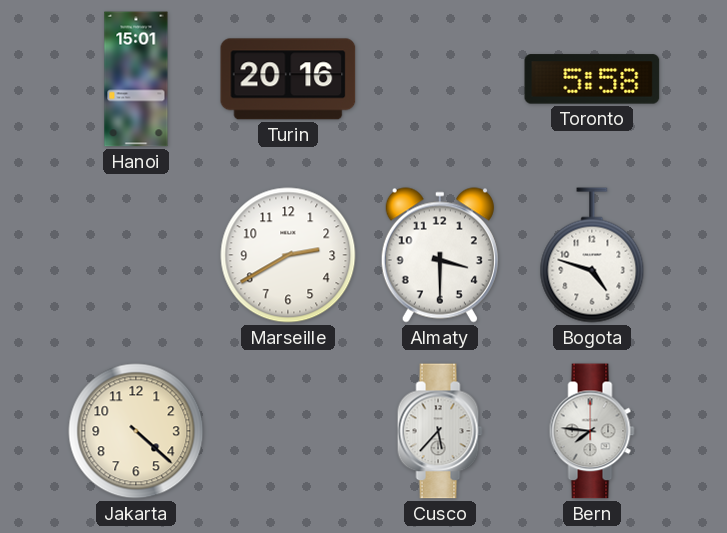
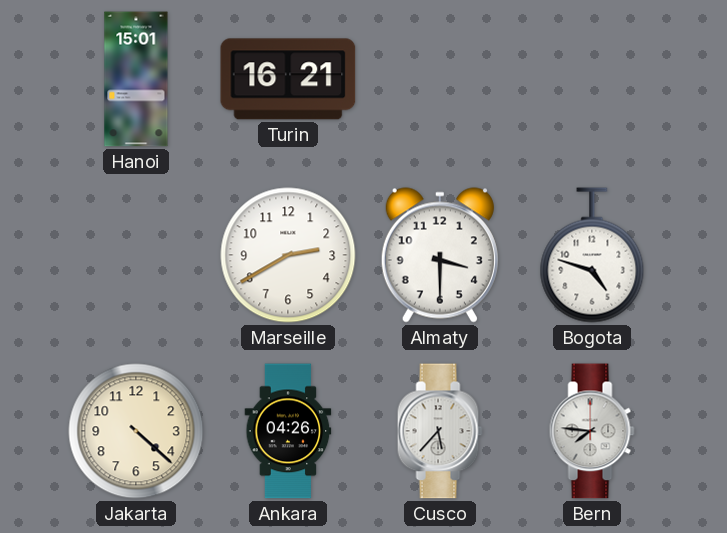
Turin: 20:16 -> 16:21
Toronto: 5:58 -> none
Ankara: none -> 04:26
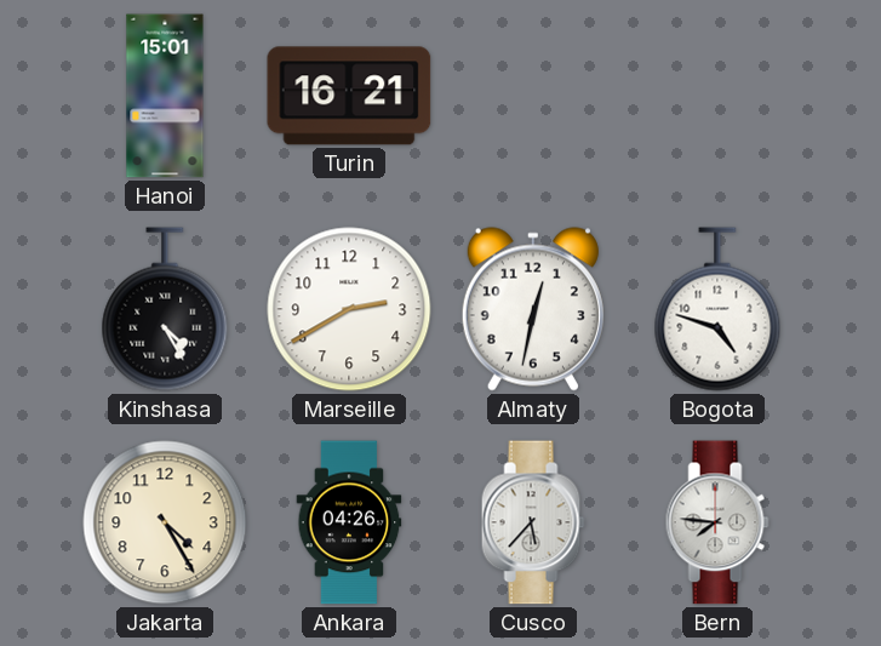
Kinshasa: none -> 4:25
Almaty: 3:30 -> 12:32
Jakarta: 4:22 -> 4:25
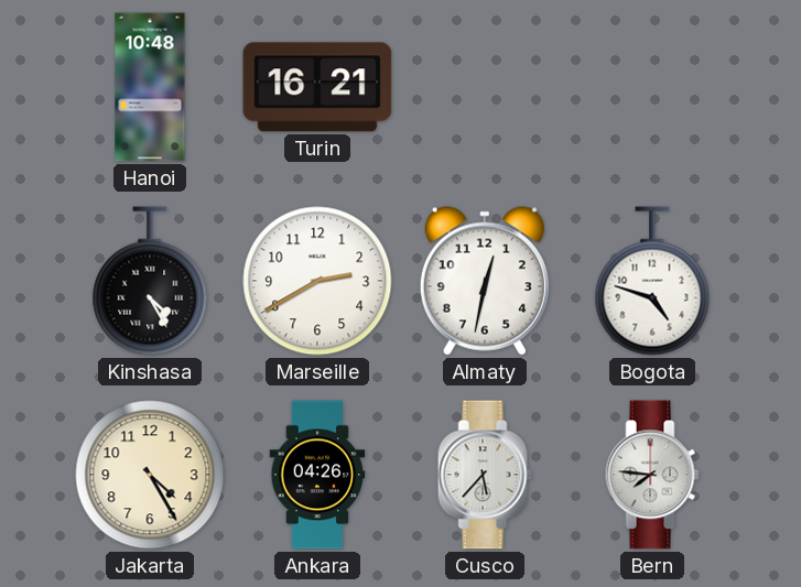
Hanoi: 15:01 -> 10:48
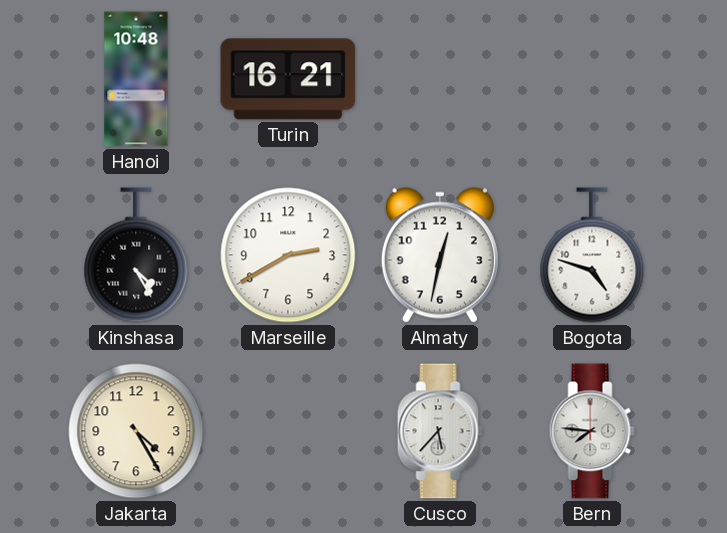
Ankara: 04:26 -> none
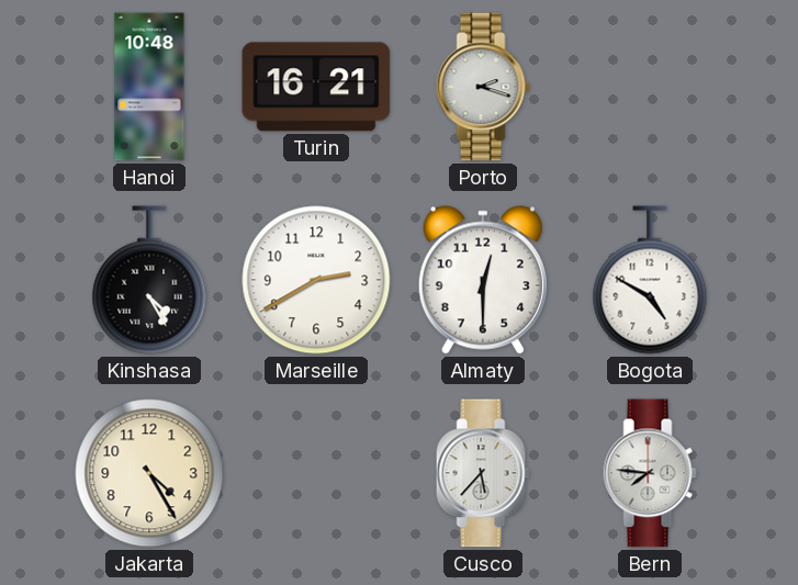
Porto: none -> 2:18
Almaty: 12:32 -> 12:30
Bogota: 4:48 -> 4:50
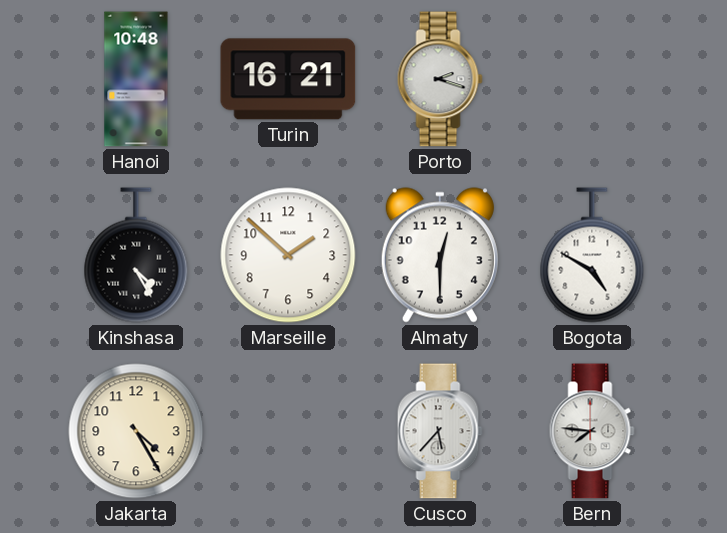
Marseille: 2:40 -> 1:52
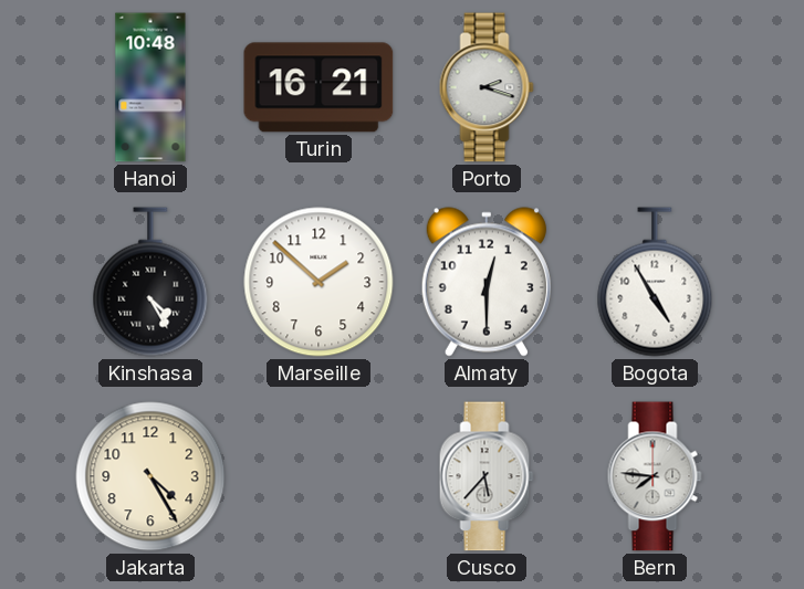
Bogota: 4:50 -> 4:55
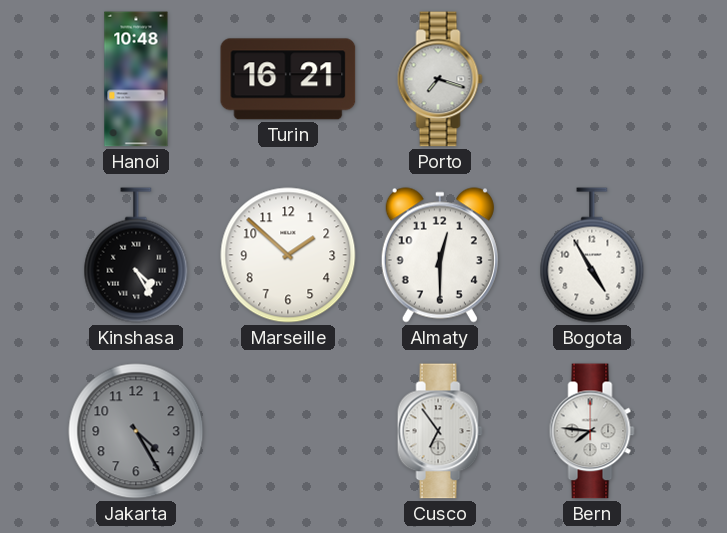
Porto: 2:18 -> 7:18
Jakarta dial: cream -> grey
Cusco: 5:37 -> 6:54
